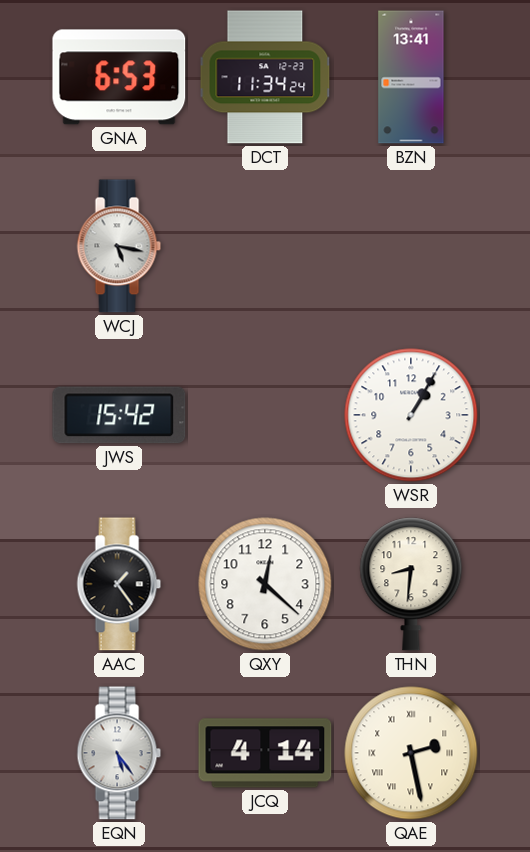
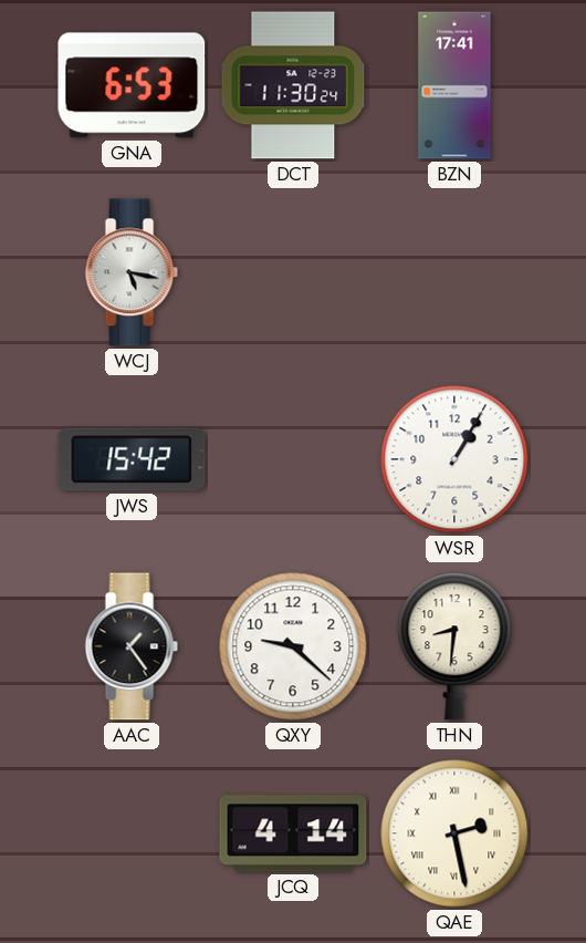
DCT: 11:34 -> 11:30
BZN: 13:41 -> 17:41
QXY: 12:22 -> 9:22
EQN: 5:24 -> none
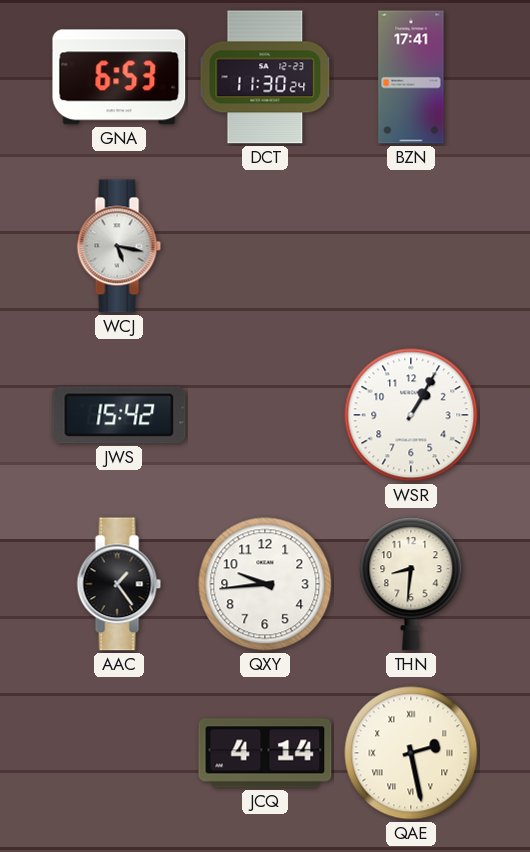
QXY: 9:22 -> 9:44
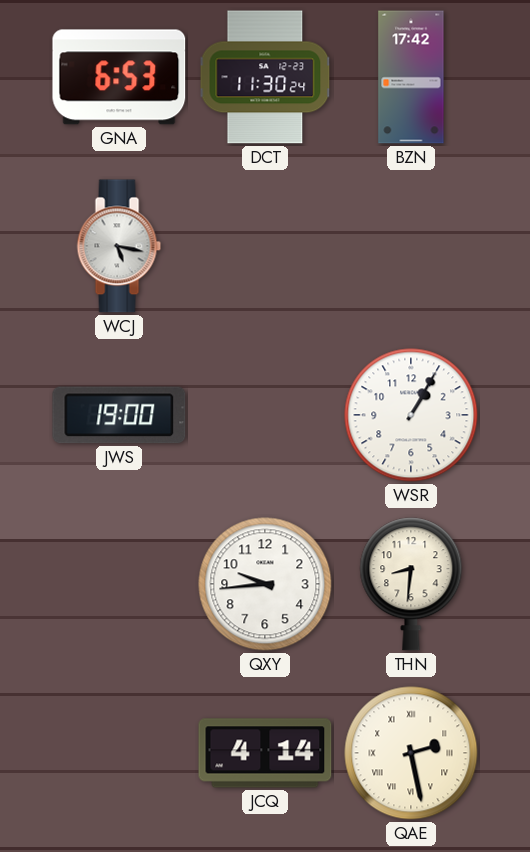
BZN: 17:41 -> 17:42
JWS: 15:42 -> 19:00
AAC: 1:24 -> none
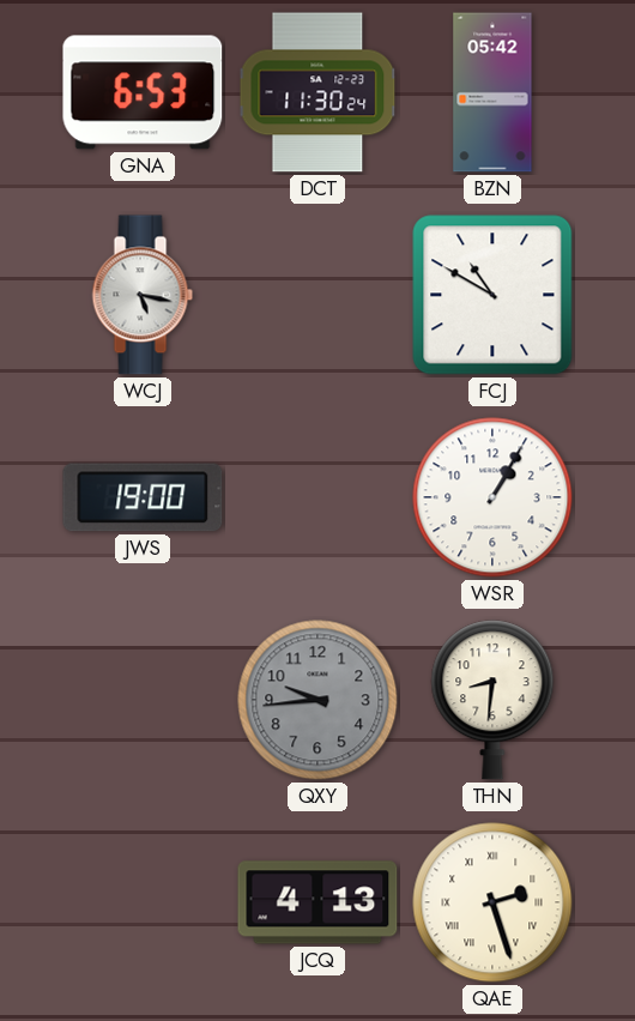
BZN: 17:42 -> 05:42
FCJ: none -> 10:50
QXY dial: white -> grey
JCQ: 4:14 -> 4:13
QAE: 2:28 -> 2:27
